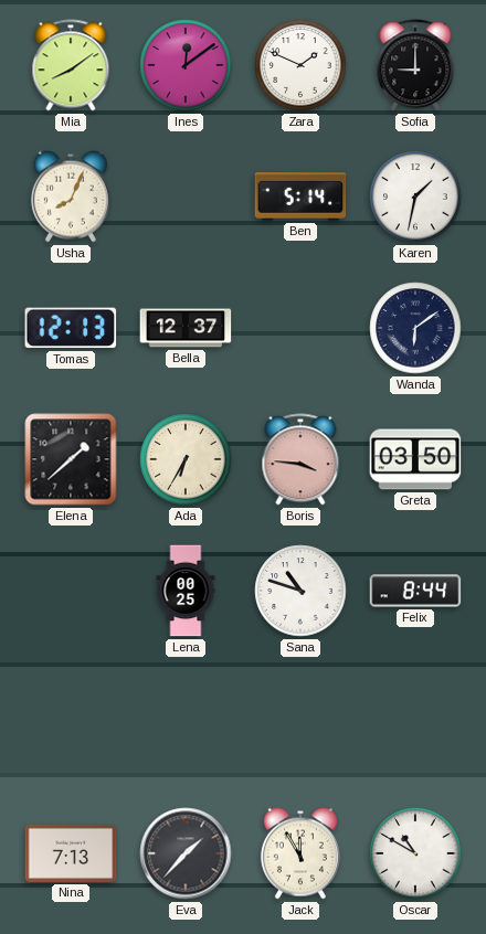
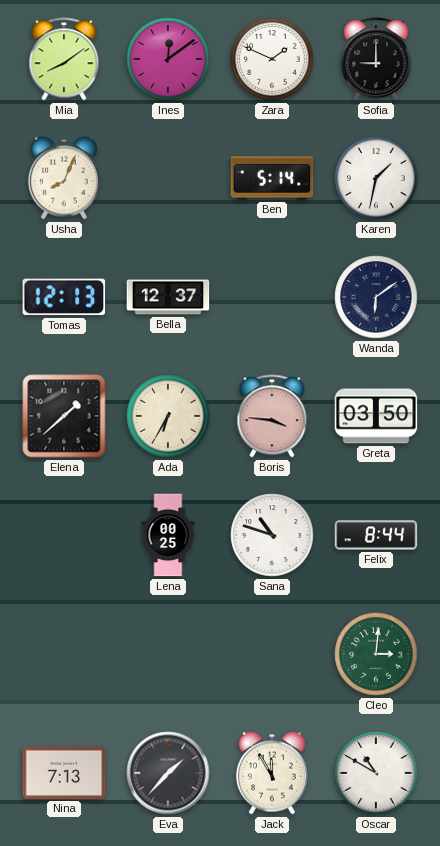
Cleo: none -> 3:01
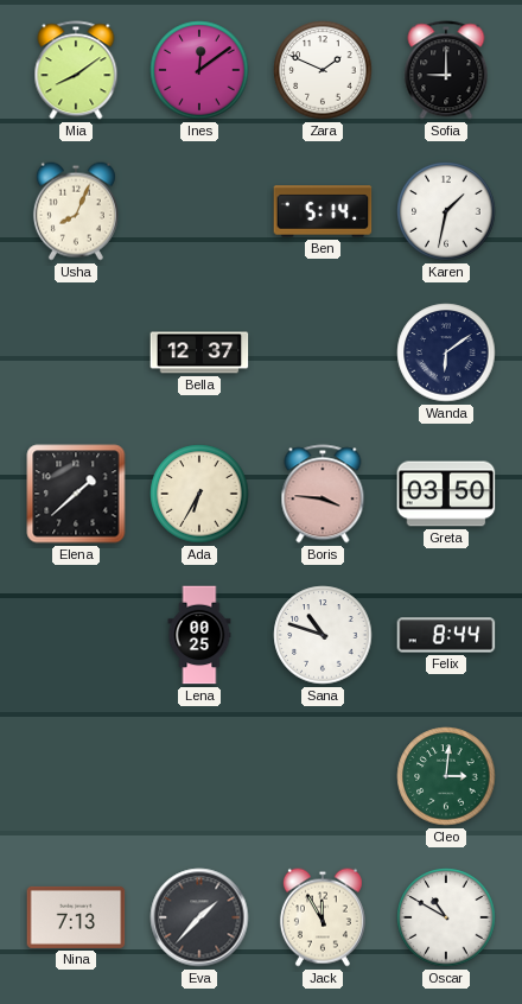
Tomas: 12:13 -> none
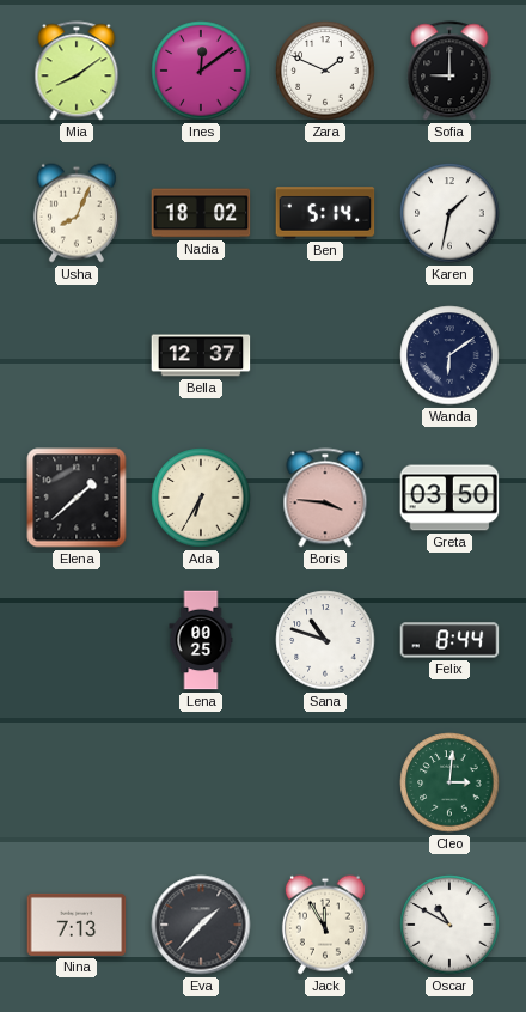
Nadia: none -> 18:02
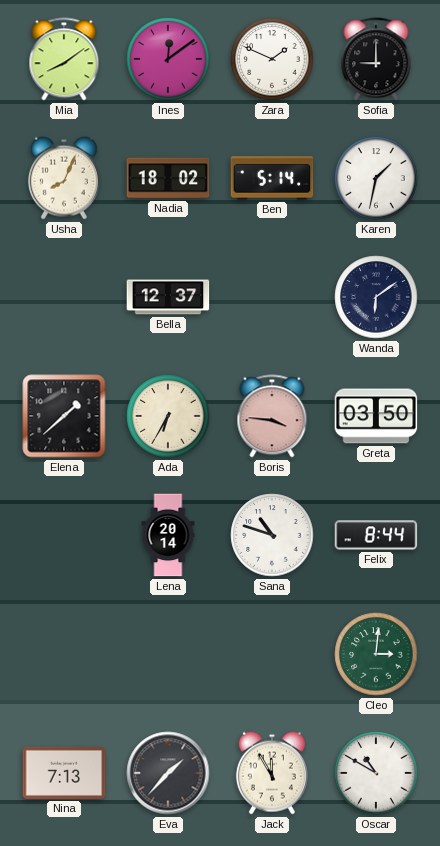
Lena: 00:25 -> 20:14
